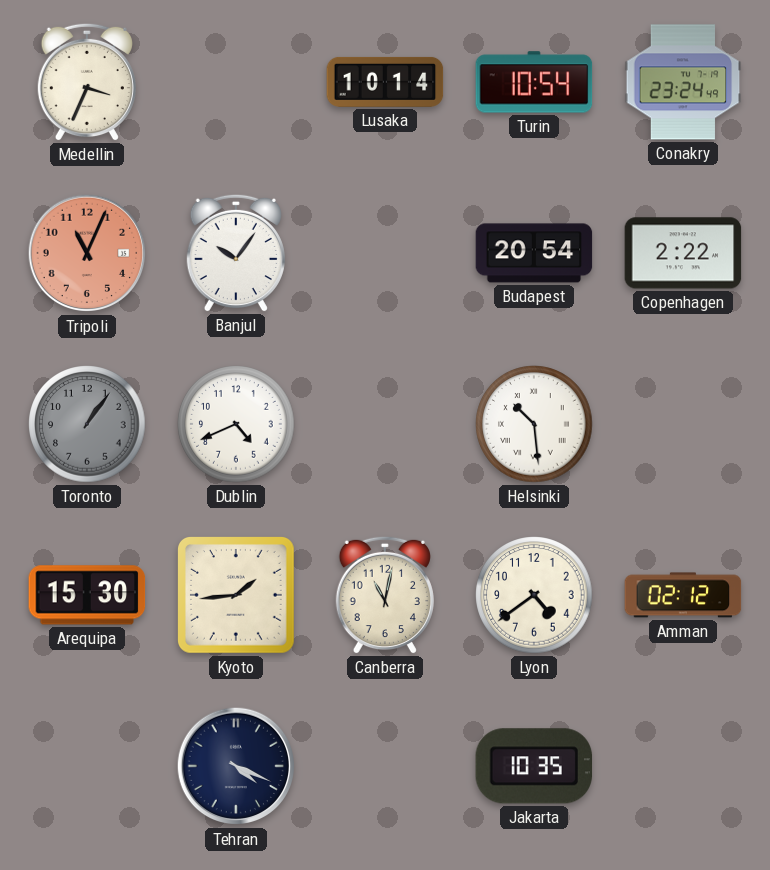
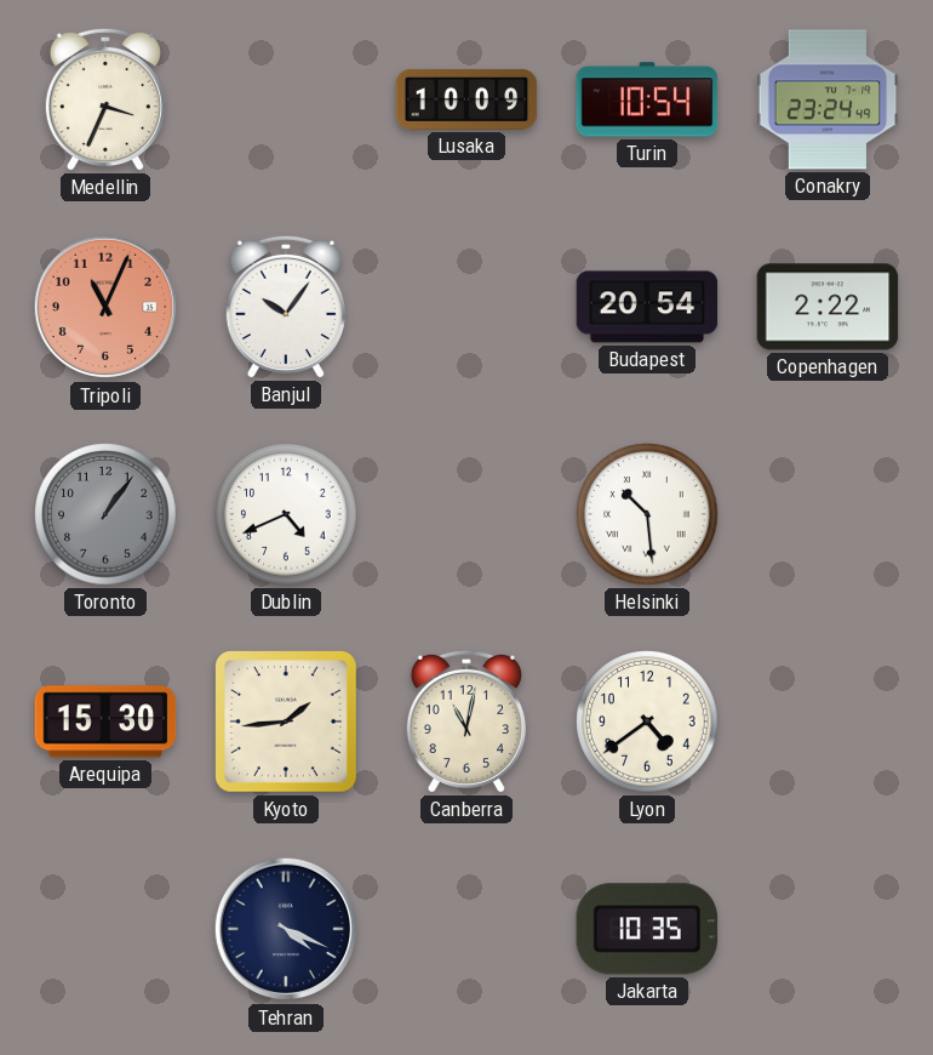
Lusaka: 10:14 -> 10:09
Amman: 02:12 -> none
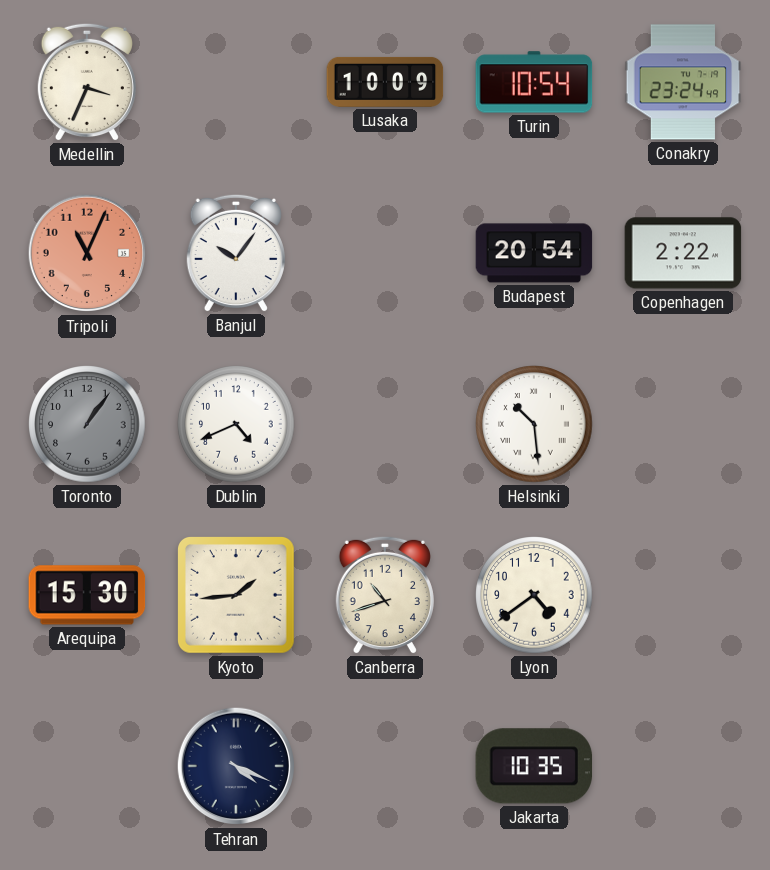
Canberra: 11:02 -> 10:42
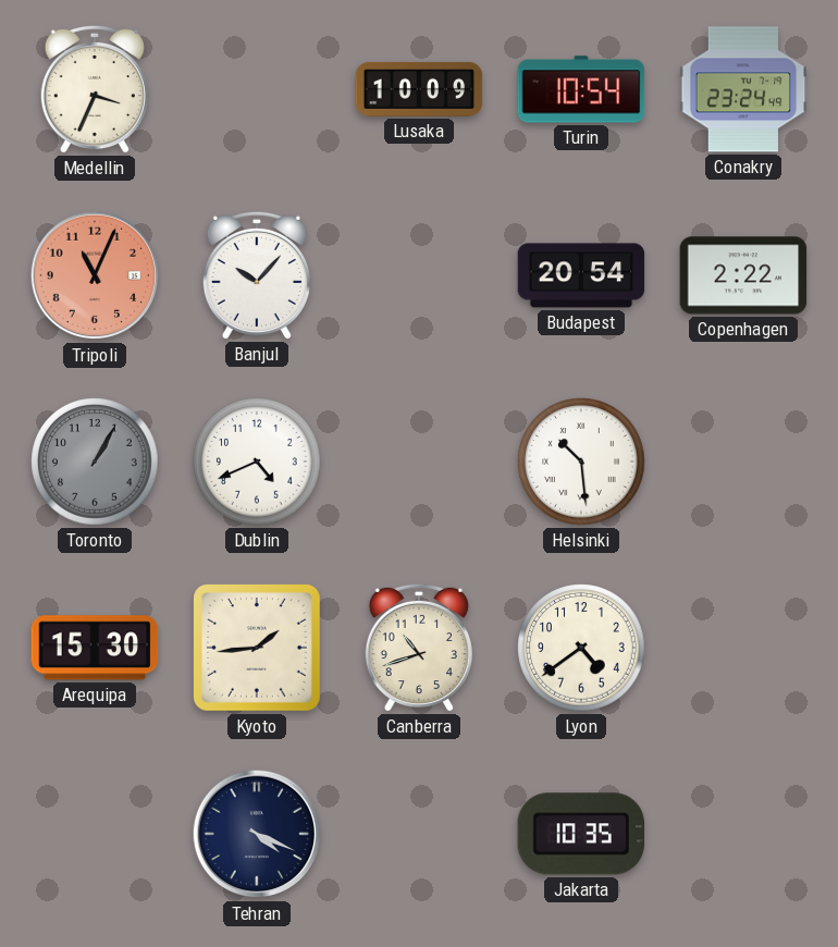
Banjul: 10:06 -> 10:07
Toronto: 1:06 -> 1:05
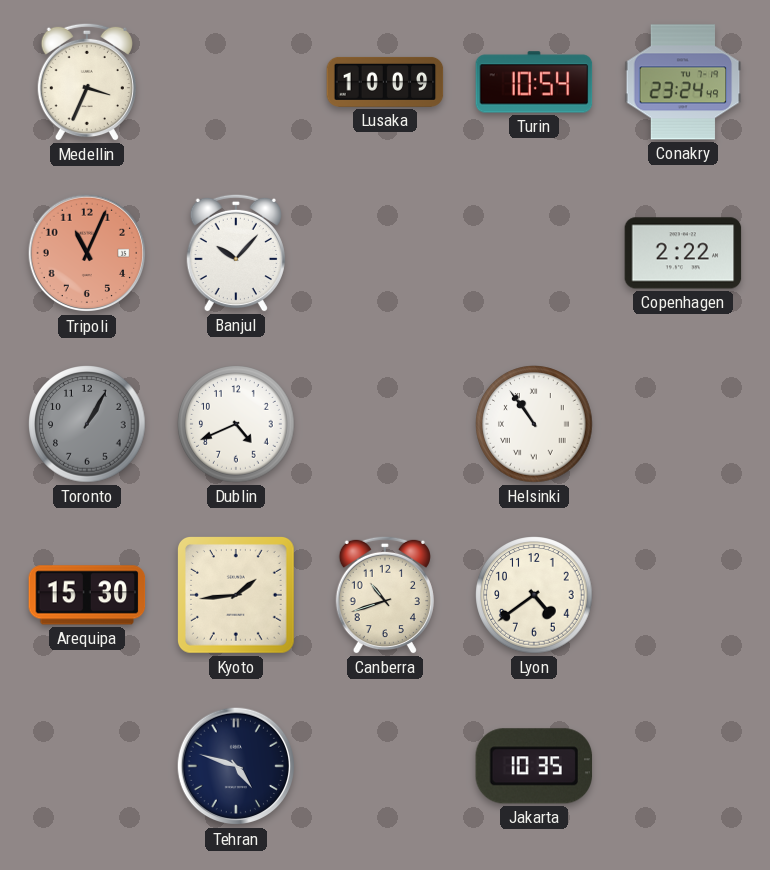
Budapest: 20:54 -> none
Helsinki: 10:29 -> 10:54
Tehran: 4:19 -> 4:48
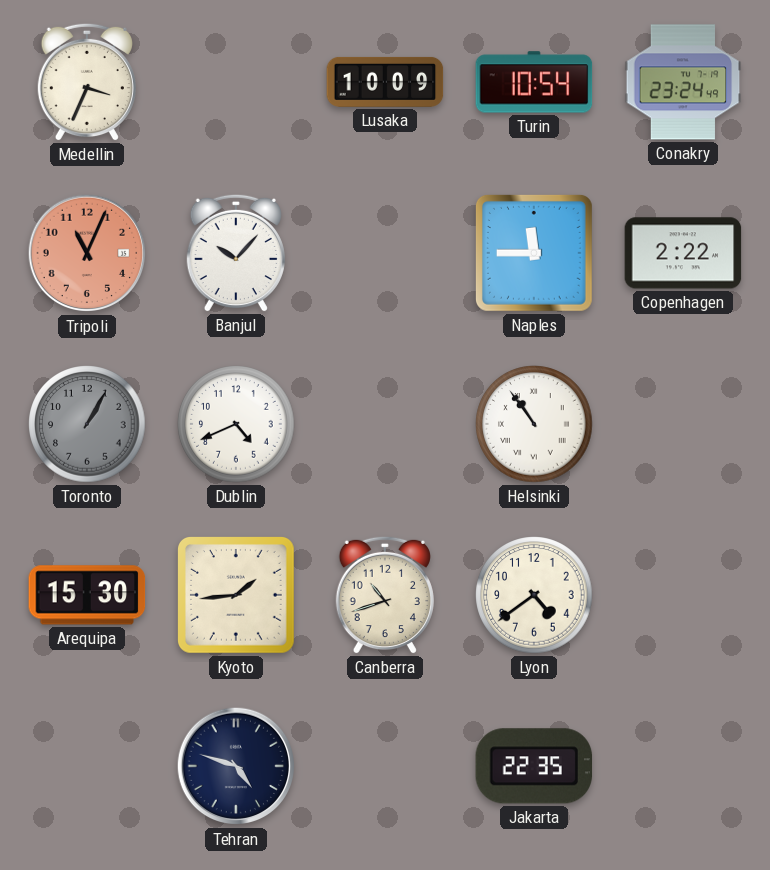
Naples: none -> 11:45
Jakarta: 10:35 -> 22:35
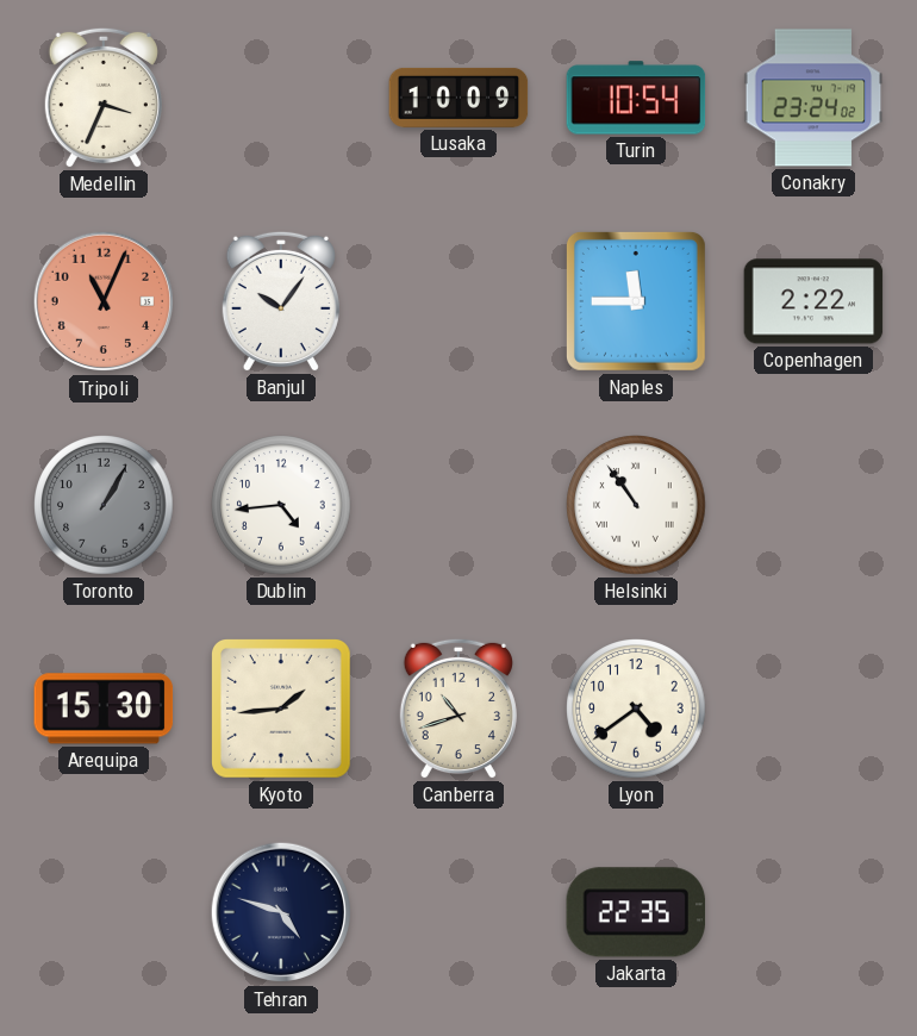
Conakry: 23:24:49 -> 23:24:02
Banjul: 10:07 -> 10:06
Dublin: 4:41 -> 4:44
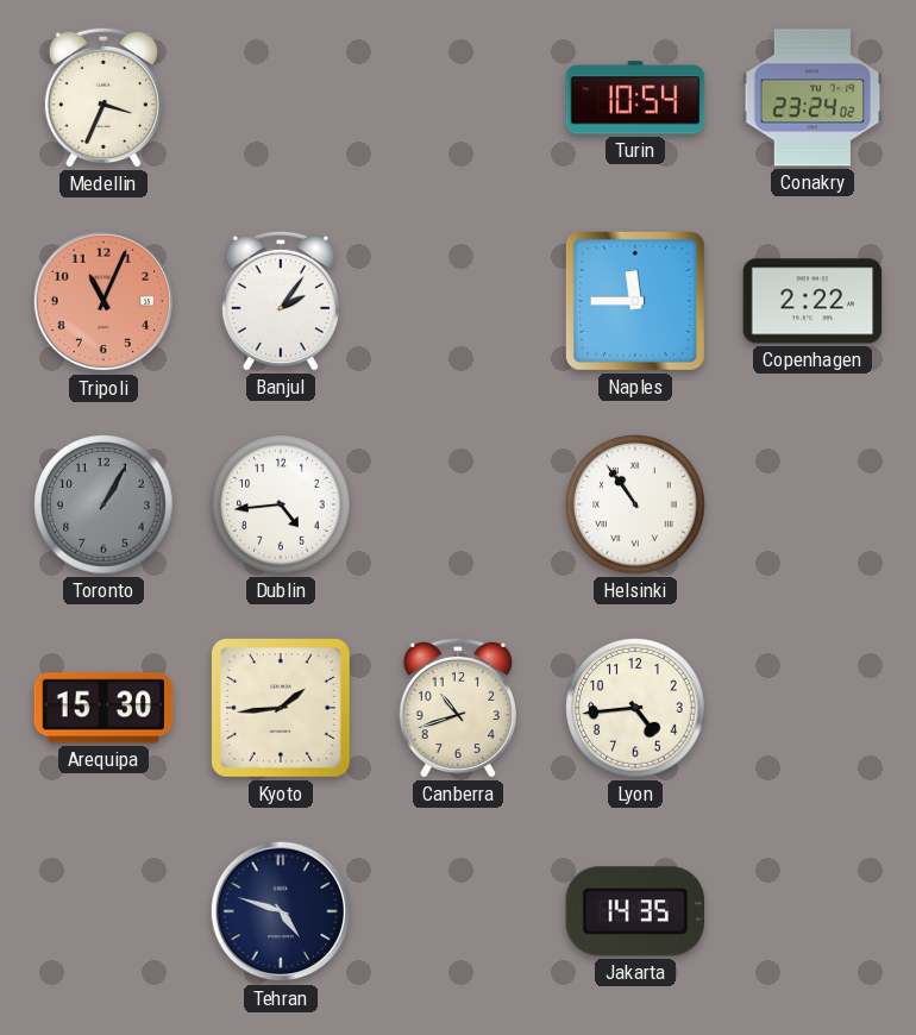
Lusaka: 10:09 -> none
Banjul: 10:06 -> 2:06
Lyon: 4:39 -> 4:44
Jakarta: 22:35 -> 14:35
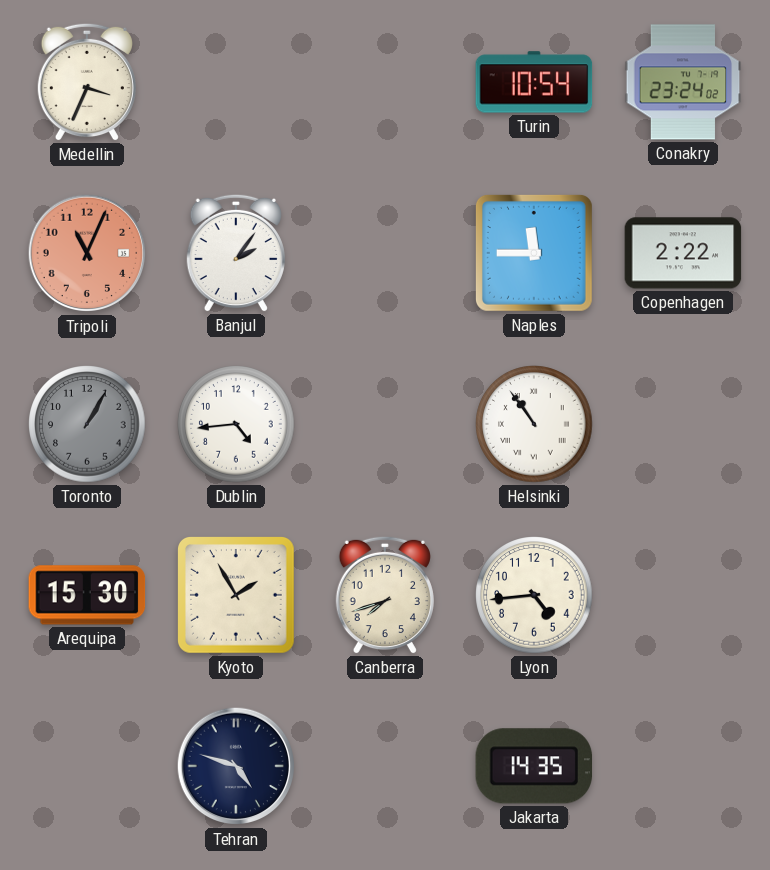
Kyoto: 1:44 -> 1:55
Canberra: 10:42 -> 7:42
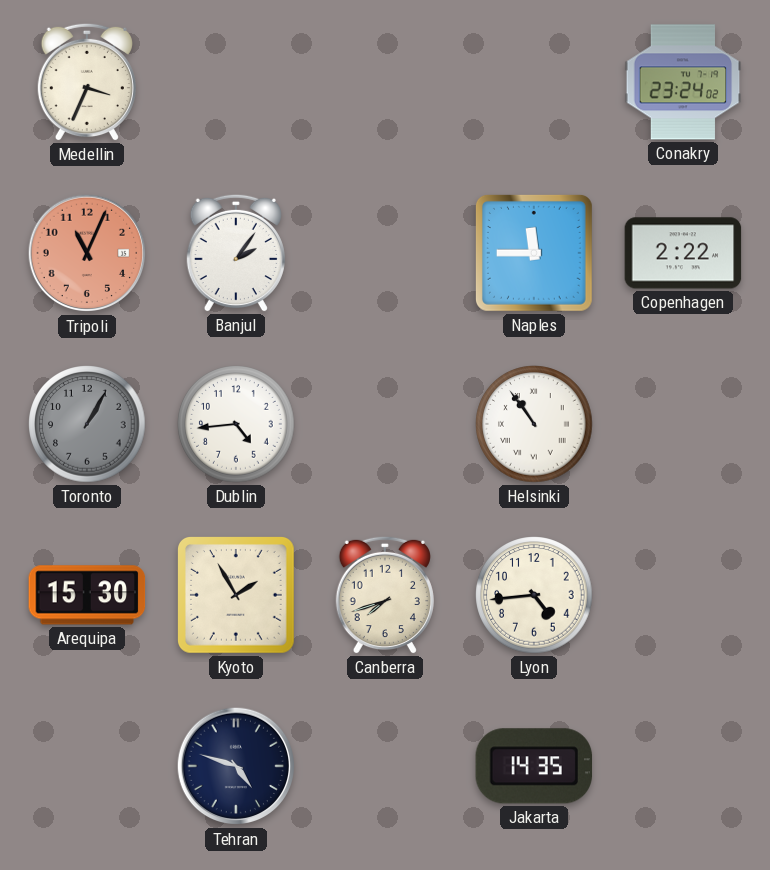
Turin: 10:54 -> none
